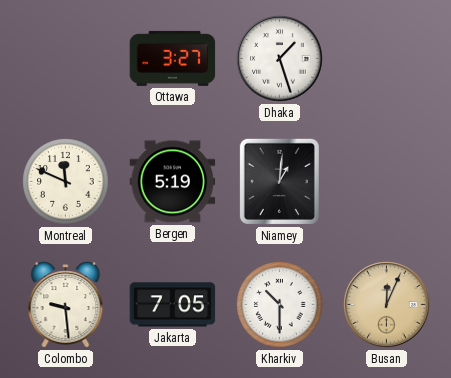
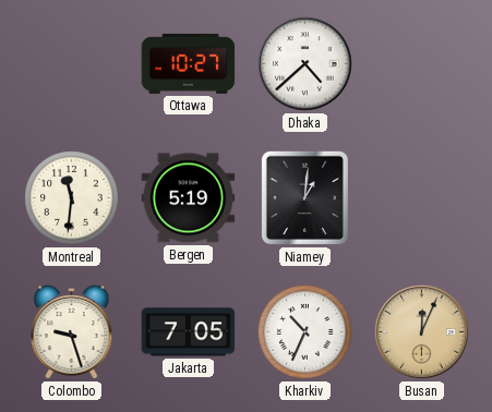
Ottawa: 3:27 -> 10:27
Dhaka: 1:27 -> 4:38
Montreal: 11:49 -> 11:31
Colombo: 9:29 -> 9:27
Kharkiv: 10:30 -> 10:34
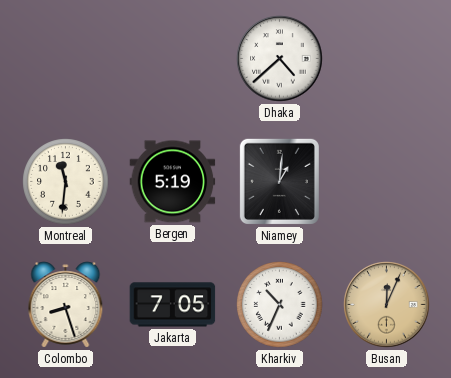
Ottawa: 10:27 -> none
Colombo: 9:27 -> 8:27
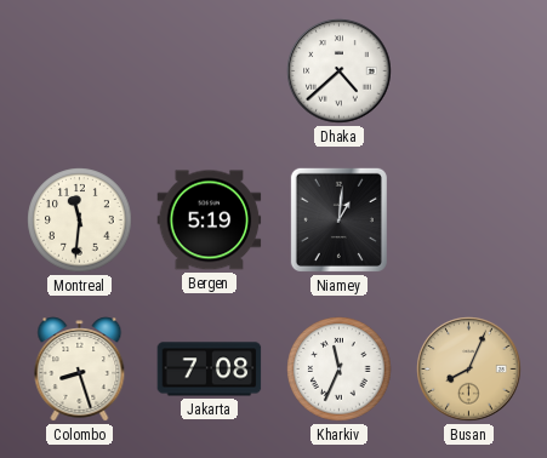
Jakarta: 7:05 -> 7:08
Kharkiv: 10:34 -> 11:34
Busan: 12:04 -> 8:04
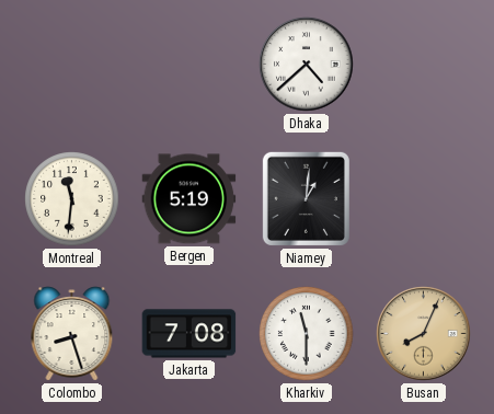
Kharkiv: 11:34 -> 11:30
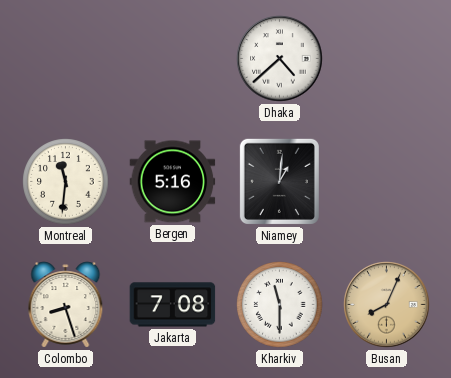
Bergen: 5:19 -> 5:16
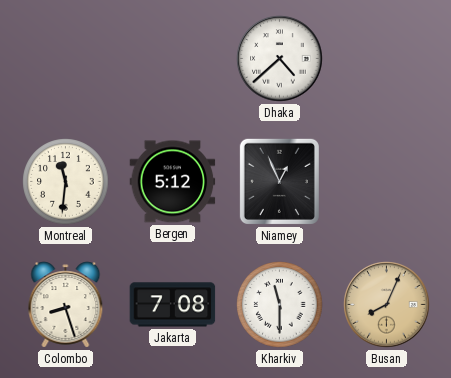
Bergen: 5:16 -> 5:12
Niamey: 1:01 -> 12:56
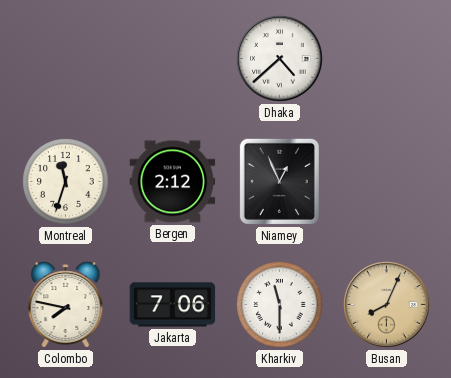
Montreal: 11:31 -> 11:33
Bergen: 5:12 -> 2:12
Colombo: 8:27 -> 7:47
Jakarta: 7:08 -> 7:06
